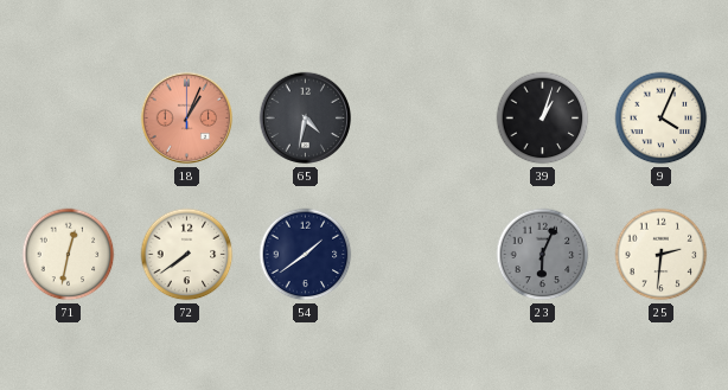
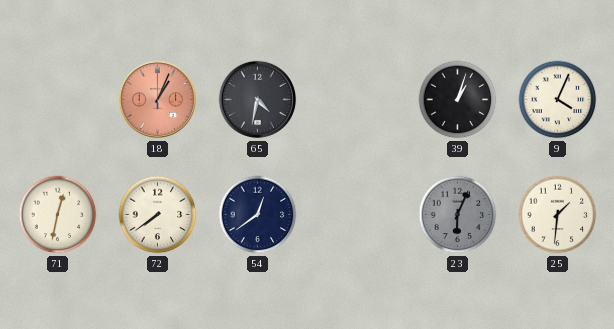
54: 1:39 -> 12:39
25: 2:31 -> 1:31
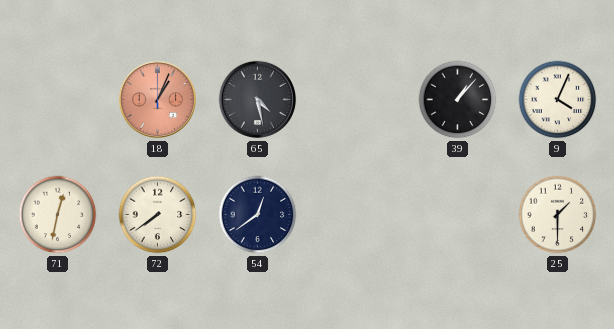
65: 4:32 -> 4:28
39: 1:03 -> 1:07
23: 6:04 -> none
25: 1:31 -> 1:30
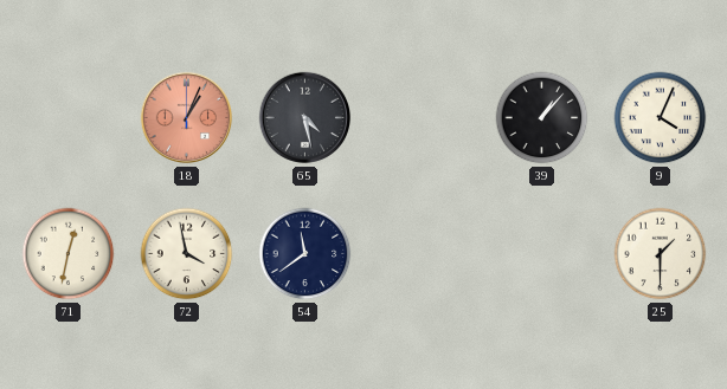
72: 7:39 -> 3:58
54: 12:39 -> 11:39
